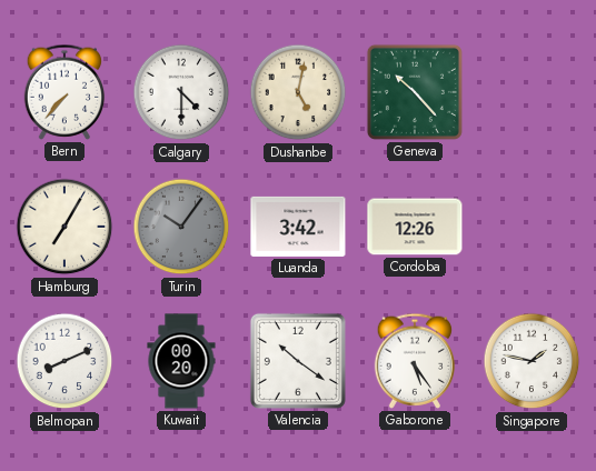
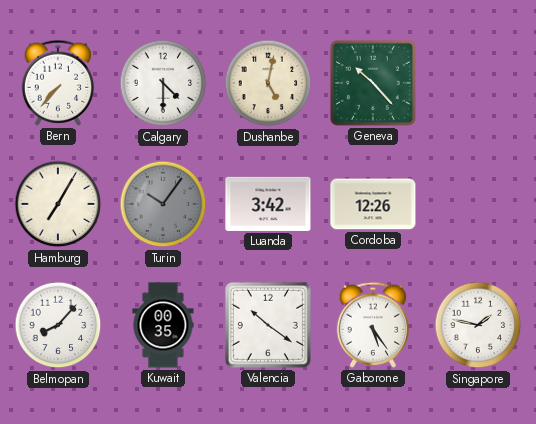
Belmopan: 8:11 -> 8:07
Kuwait: 00:20 -> 00:35
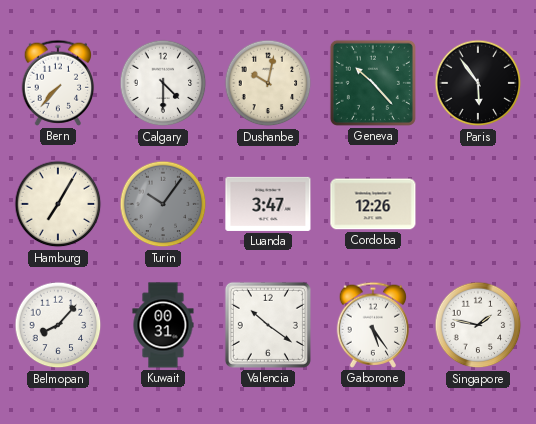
Dushanbe: 5:02 -> 10:02
Paris: none -> 5:54
Luanda: 3:42 -> 3:47
Kuwait: 00:35 -> 00:31
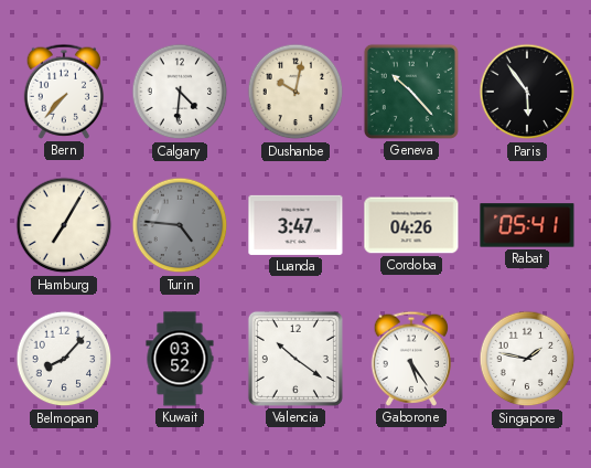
Calgary: 4:30 -> 4:31
Turin: 10:06 -> 4:46
Cordoba: 12:26 -> 04:26
Rabat: none -> 05:41
Kuwait: 00:31 -> 03:52
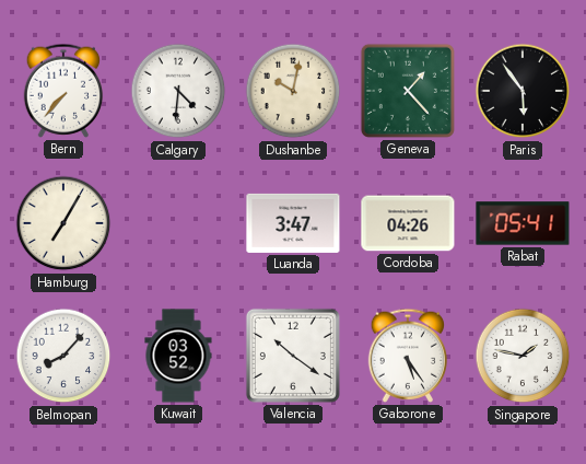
Geneva: 10:23 -> 1:23
Turin: 4:46 -> none
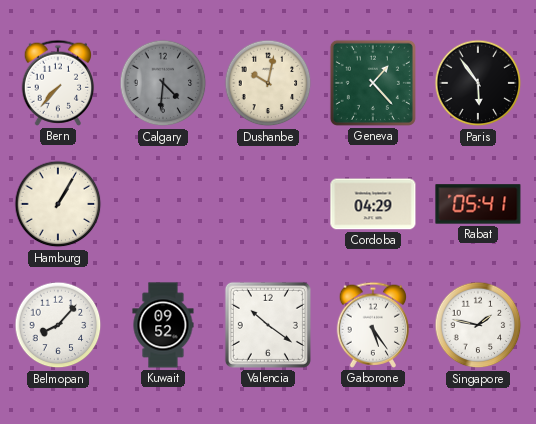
Calgary dial: white -> grey
Hamburg: 7:05 -> 1:05
Luanda: 3:47 -> none
Cordoba: 04:26 -> 04:29
Kuwait: 03:52 -> 09:52
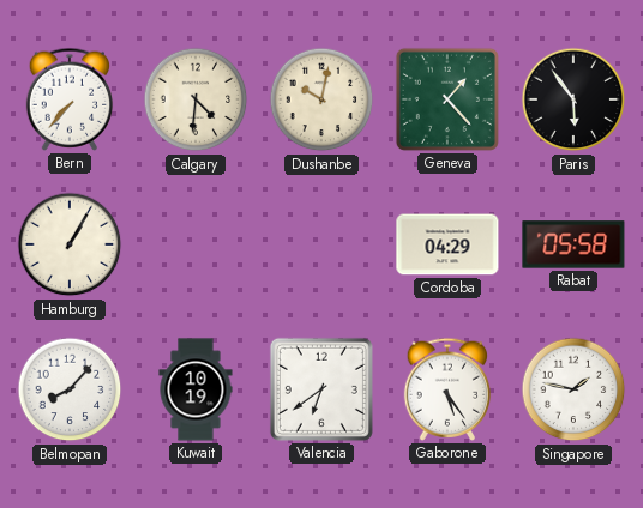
Calgary dial: grey -> cream
Rabat: 05:41 -> 05:58
Kuwait: 09:52 -> 10:19
Valencia: 10:21 -> 6:39
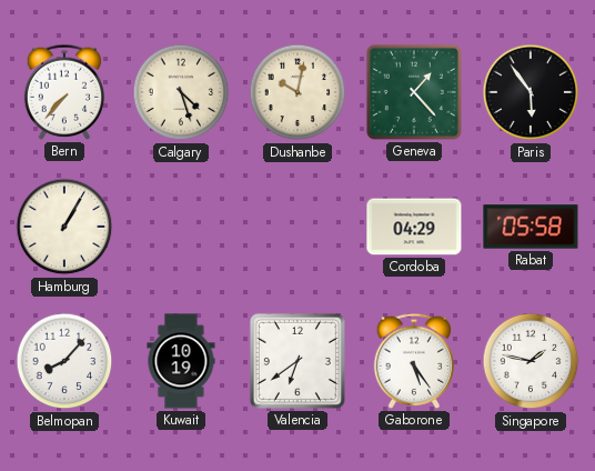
Calgary: 4:31 -> 4:27
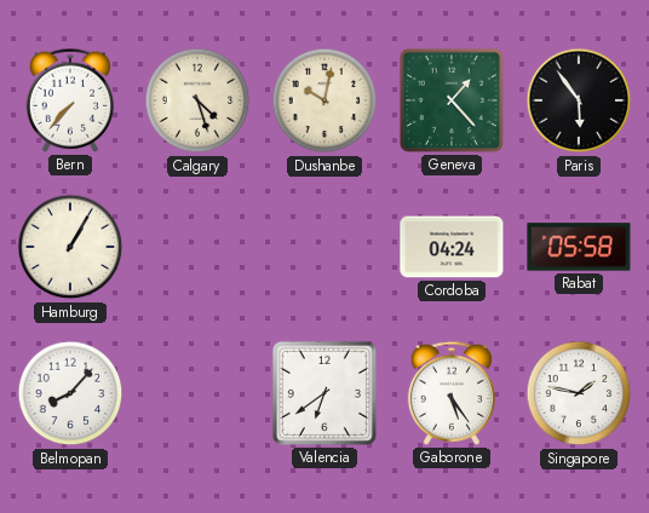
Cordoba: 04:29 -> 04:24
Kuwait: 10:19 -> none
